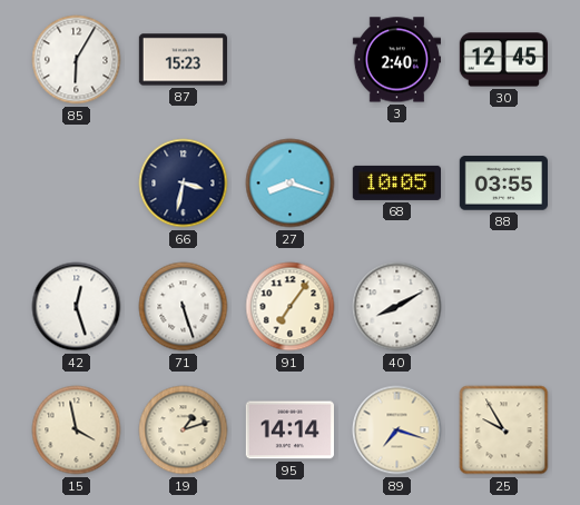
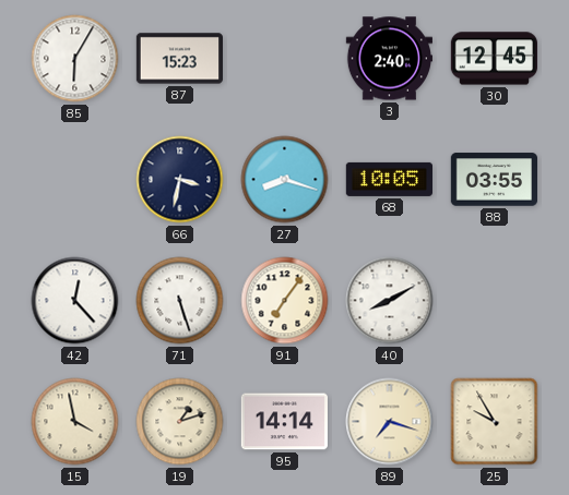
42: 12:27 -> 12:23
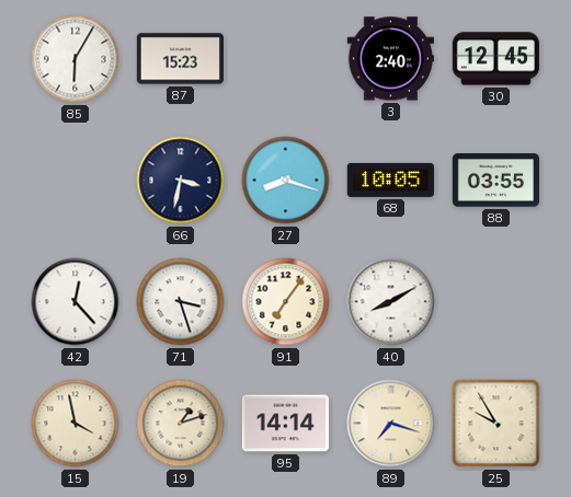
71: 5:27 -> 3:27
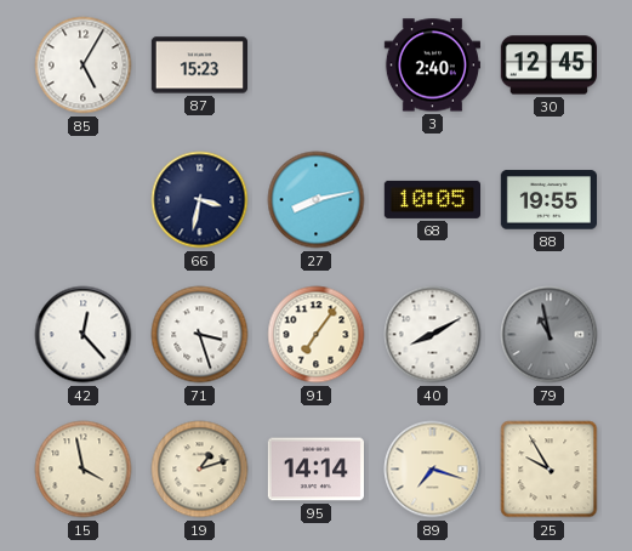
85: 6:05 -> 5:05
27: 8:18 -> 8:13
88: 03:55 -> 19:55
79: none -> 10:58
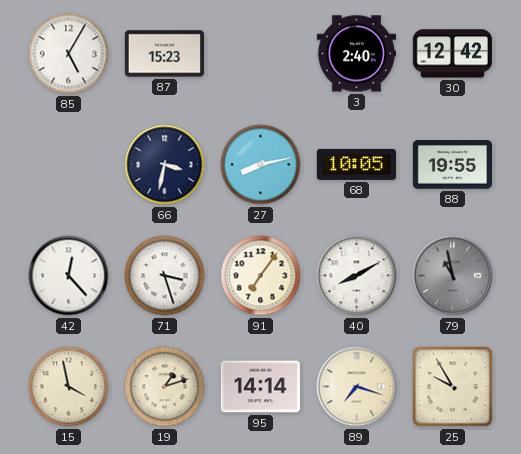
30: 12:45 -> 12:42
